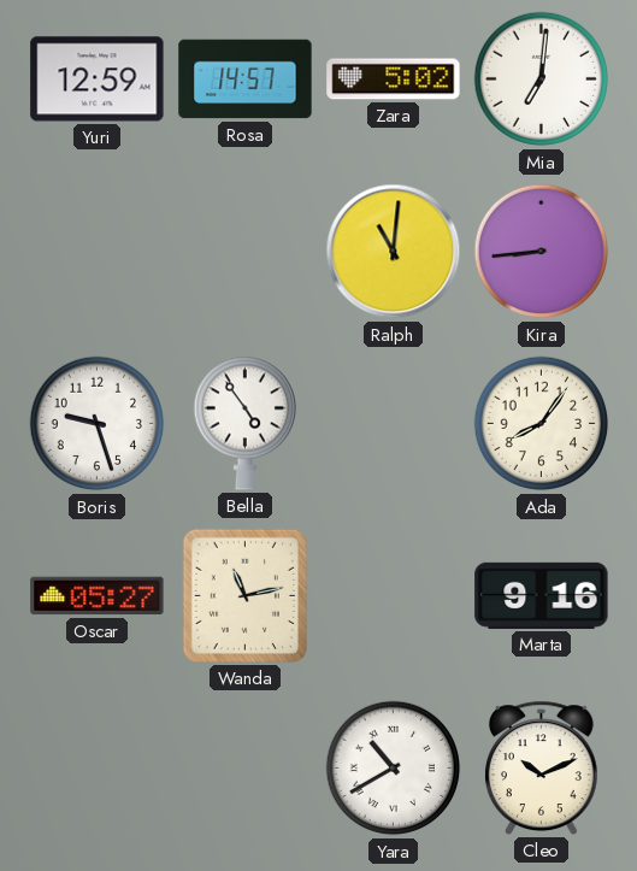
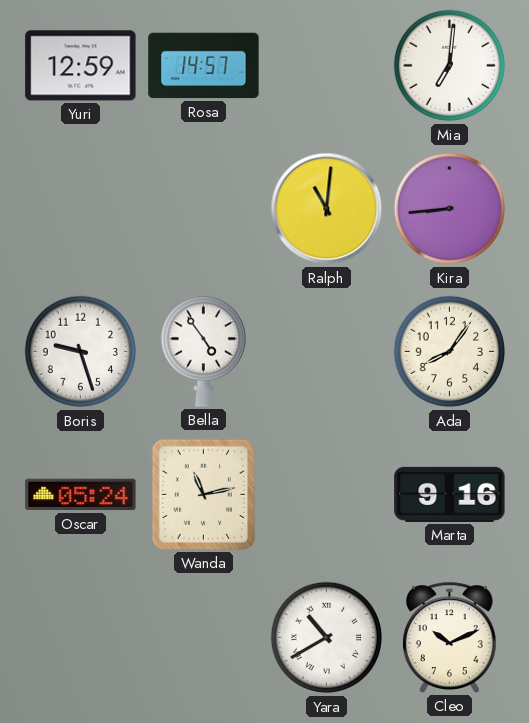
Zara: 5:02 -> none
Oscar: 05:27 -> 05:24
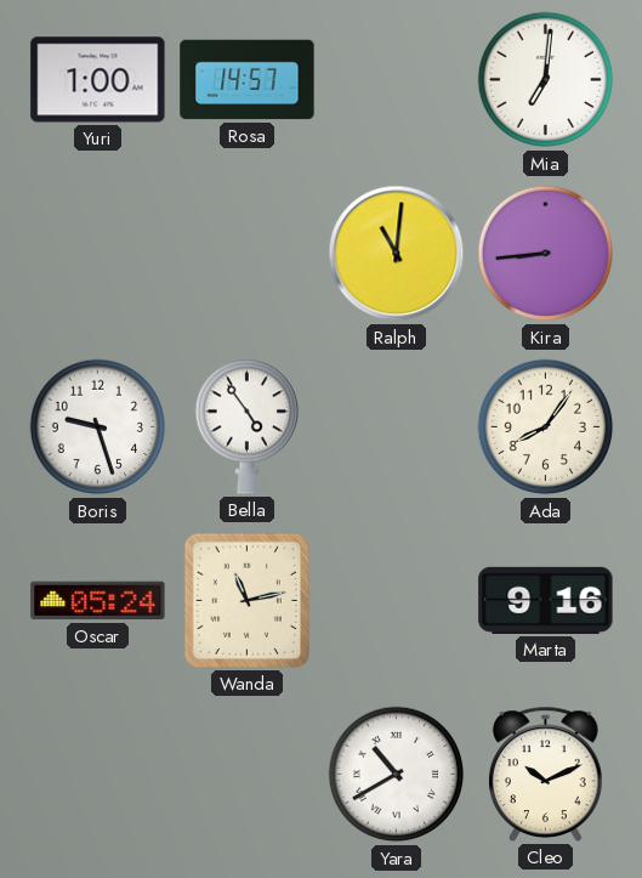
Yuri: 12:59 -> 1:00
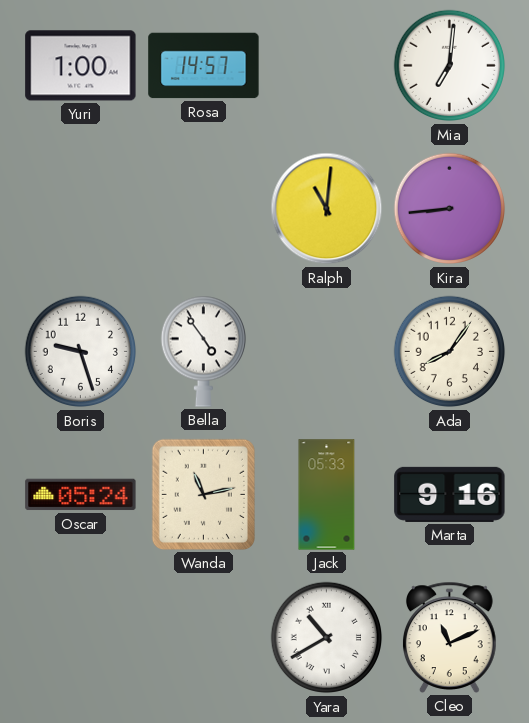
Jack: none -> 05:33
Cleo: 10:11 -> 11:11
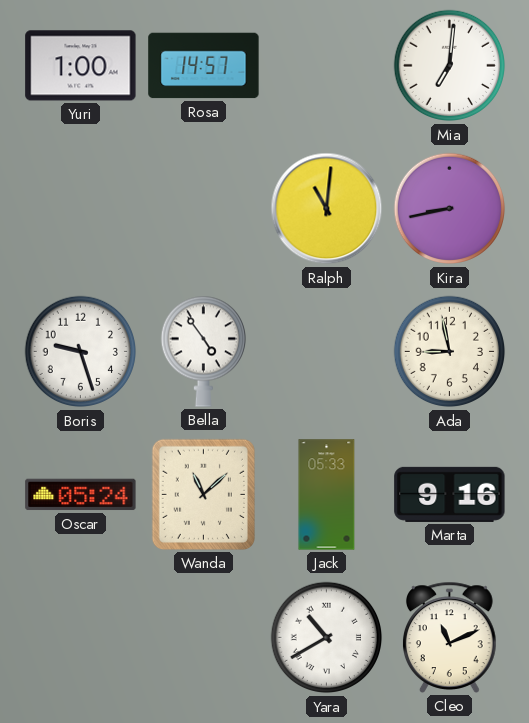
Kira: 8:44 -> 8:43
Ada: 8:06 -> 8:58
Wanda: 11:13 -> 11:08
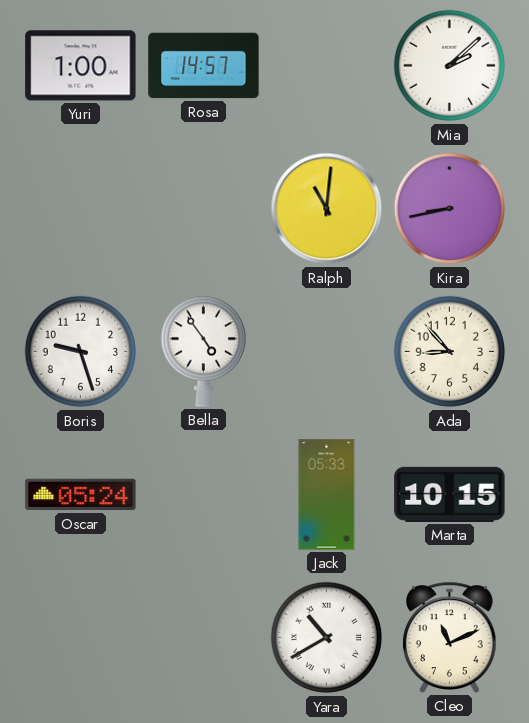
Mia: 7:01 -> 2:08
Ada: 8:58 -> 8:53
Wanda: 11:08 -> none
Marta: 9:16 -> 10:15
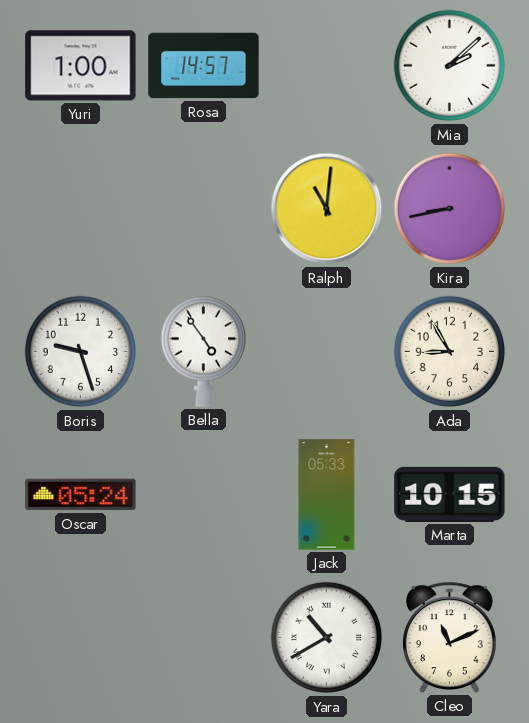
Ada: 8:53 -> 8:55
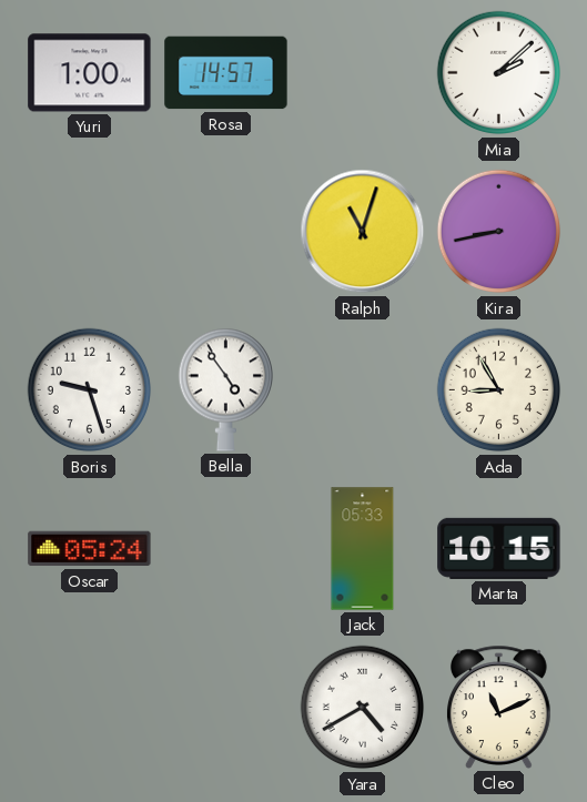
Ralph: 11:01 -> 11:03
Yara: 10:40 -> 4:40
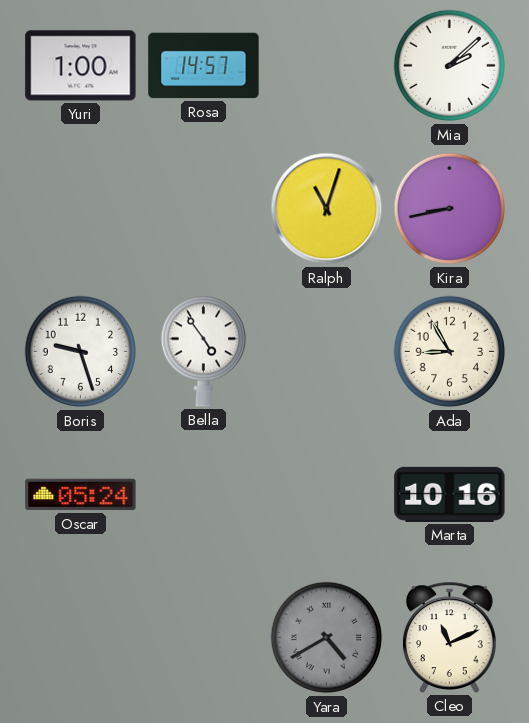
Jack: 05:33 -> none
Marta: 10:15 -> 10:16
Yara dial: white -> grey
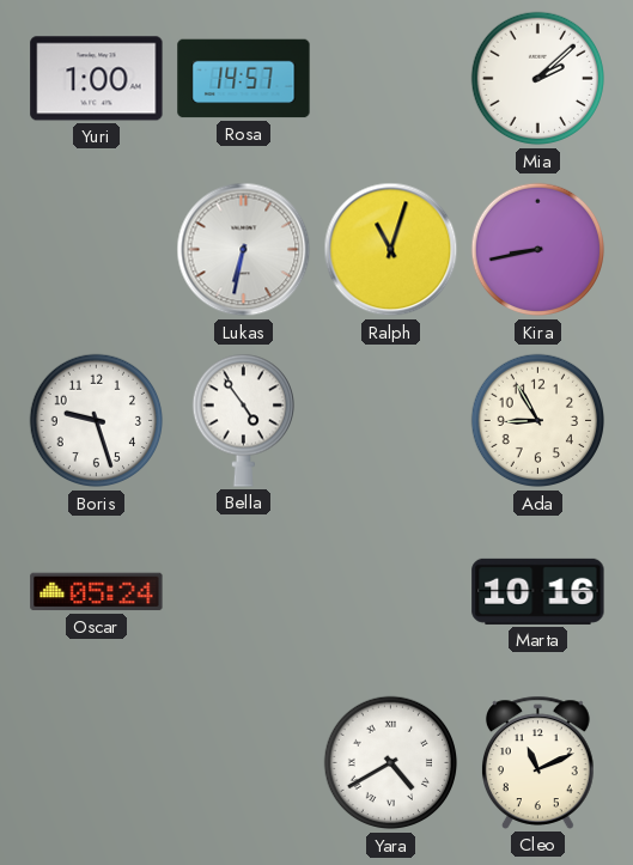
Lukas: none -> 6:32
Yara dial: grey -> white
